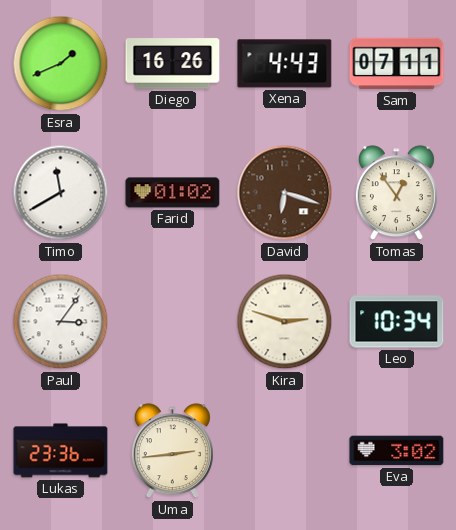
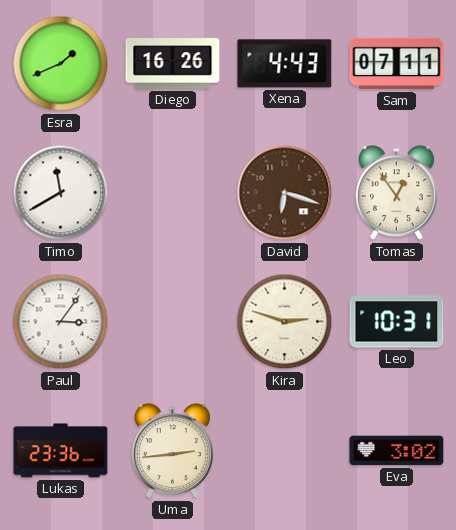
Farid: 01:02 -> none
Leo: 10:34 -> 10:31
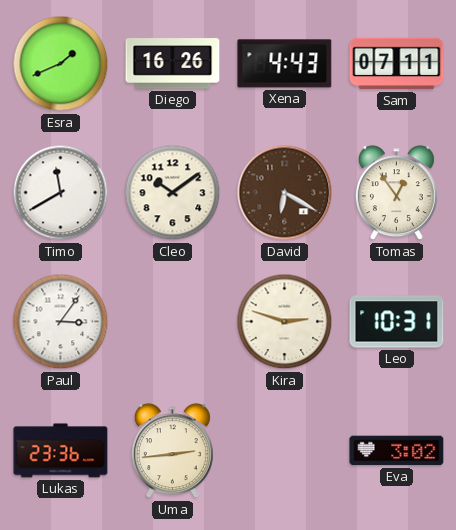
Cleo: none -> 10:09
David: 6:18 -> 6:20
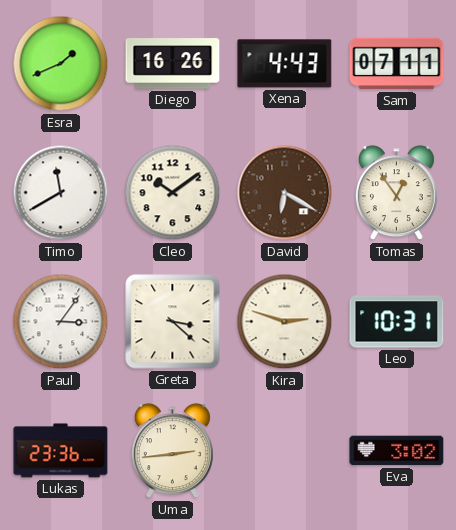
Greta: none -> 3:22
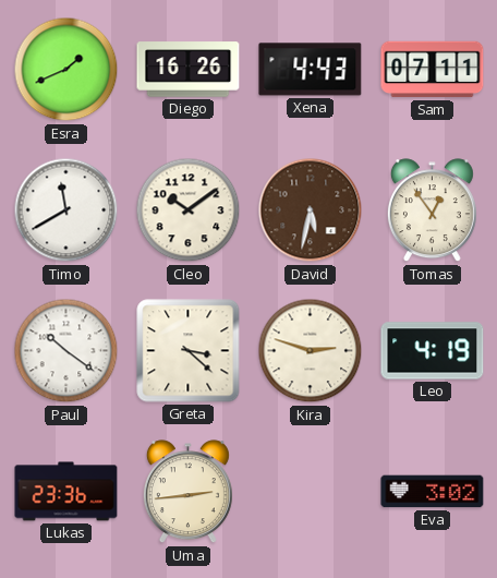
David: 6:20 -> 5:32
Paul: 3:06 -> 10:21
Leo: 10:31 -> 4:19
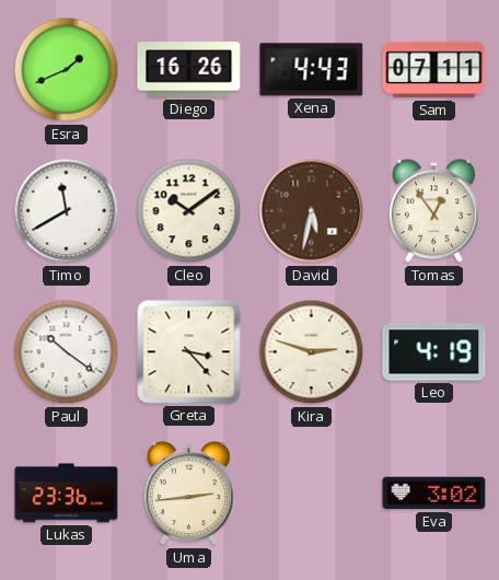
Greta: 3:22 -> 3:23
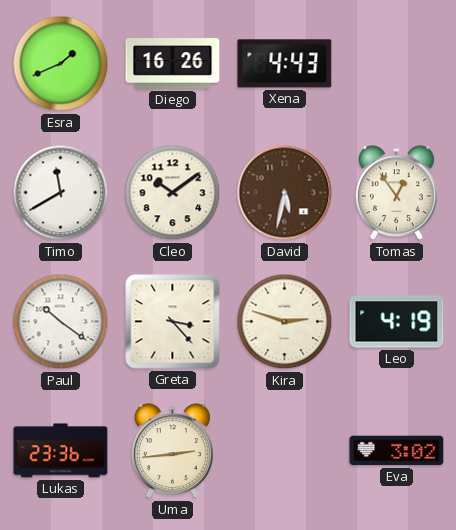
Sam: 07:11 -> none
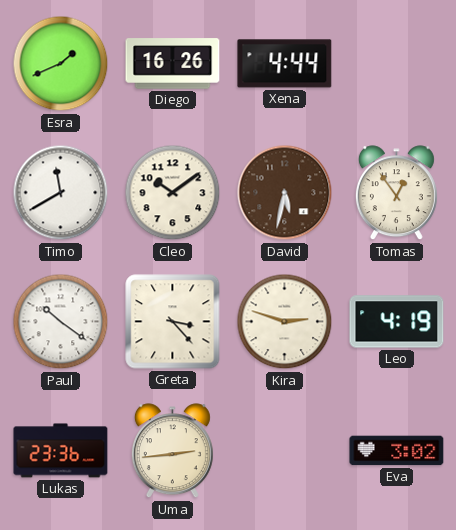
Xena: 4:43 -> 4:44
